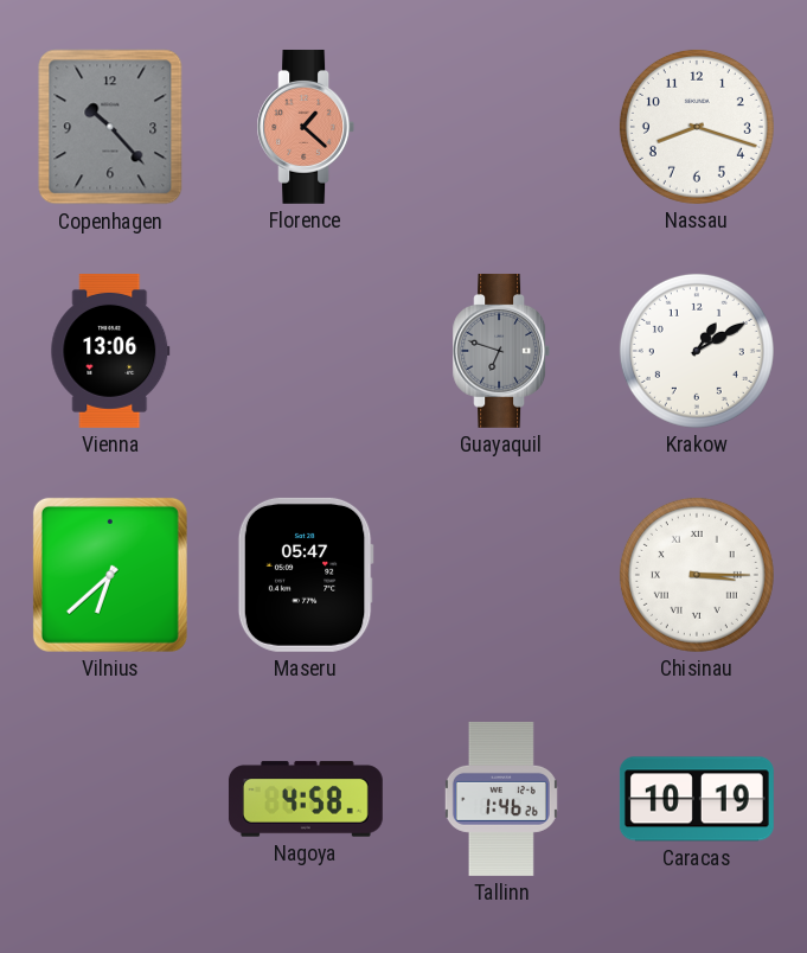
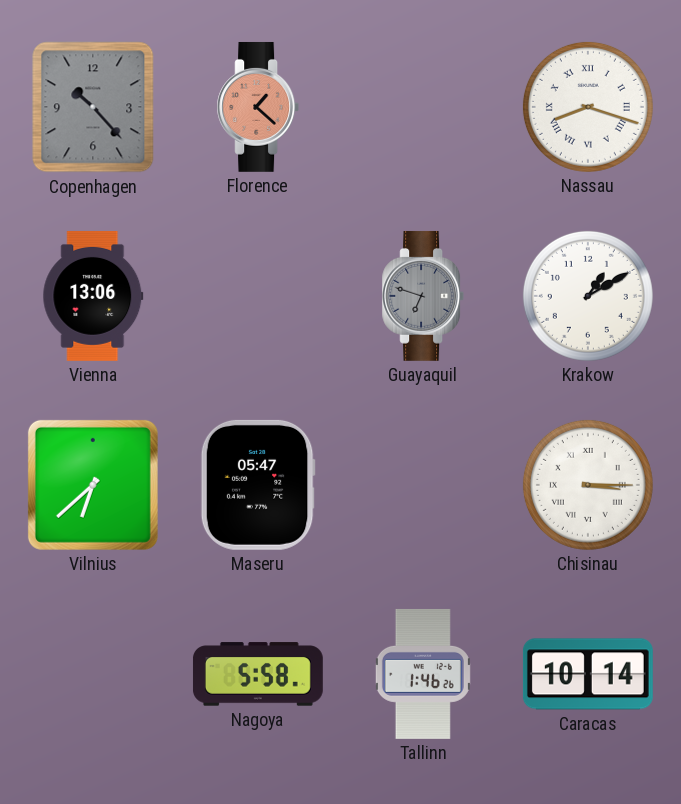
Nassau numerals: Arabic -> Roman
Nagoya: 4:58 -> 5:58
Caracas: 10:19 -> 10:14
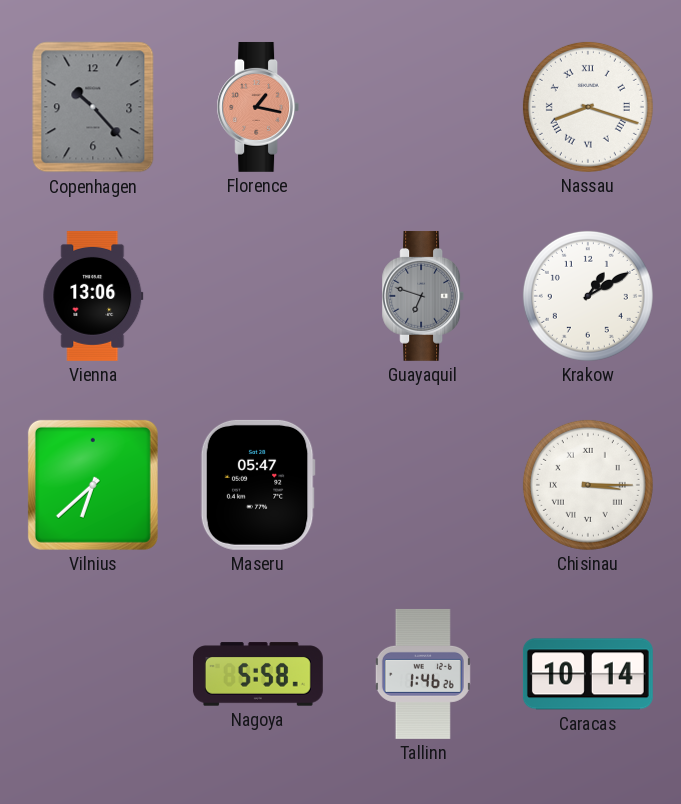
Florence: 1:22 -> 1:17
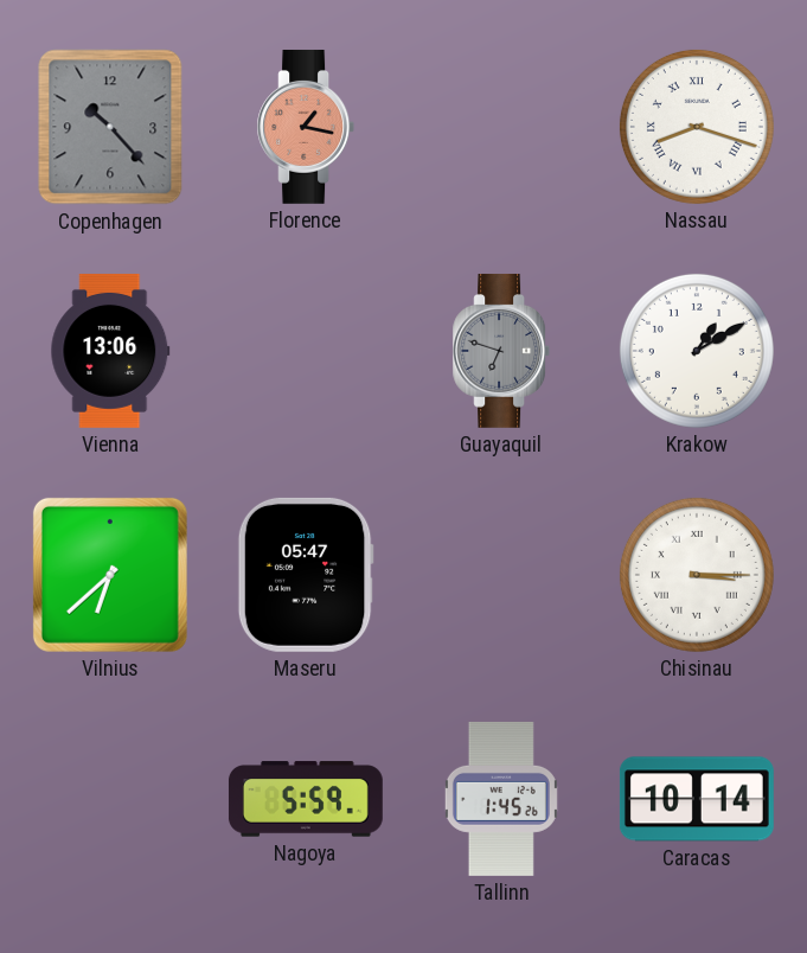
Nagoya: 5:58 -> 5:59
Tallinn: 1:46 -> 1:45
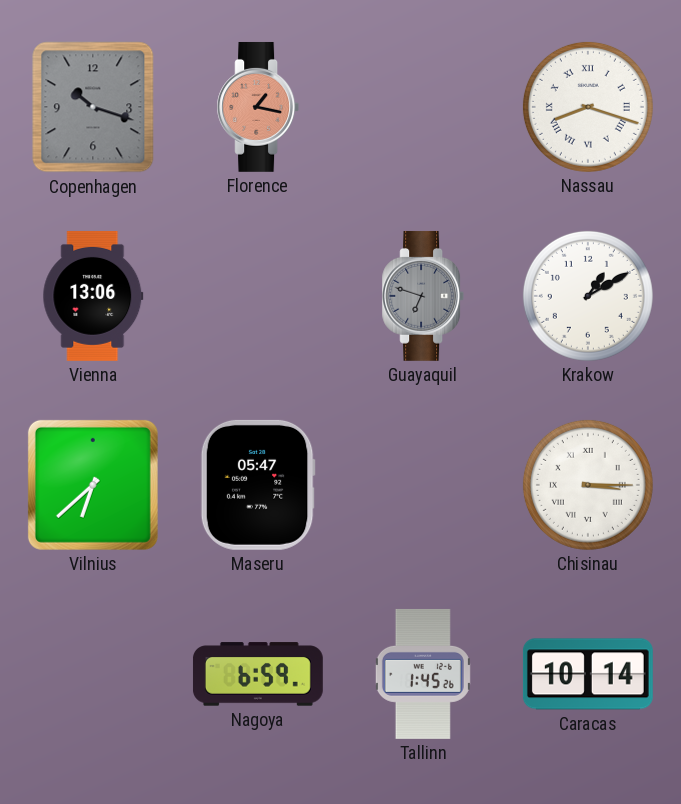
Copenhagen: 10:23 -> 10:18
Nagoya: 5:59 -> 6:59
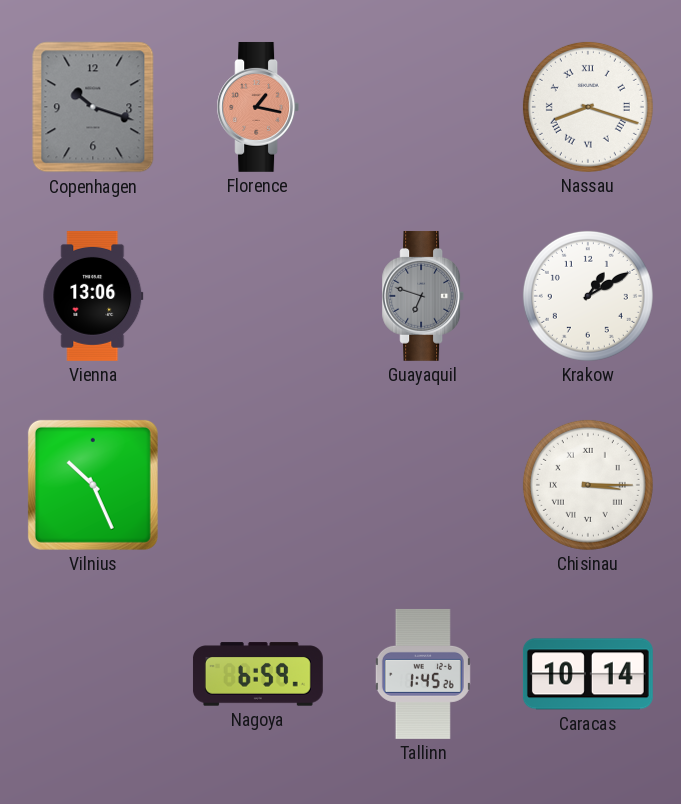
Vilnius: 6:38 -> 10:26
Maseru: 05:47 -> none
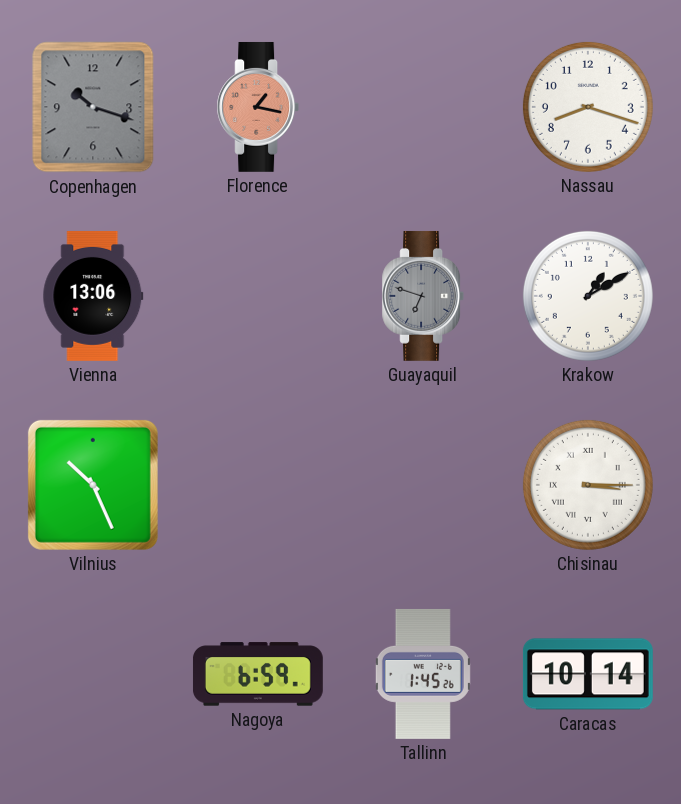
Nassau numerals: Roman -> Arabic
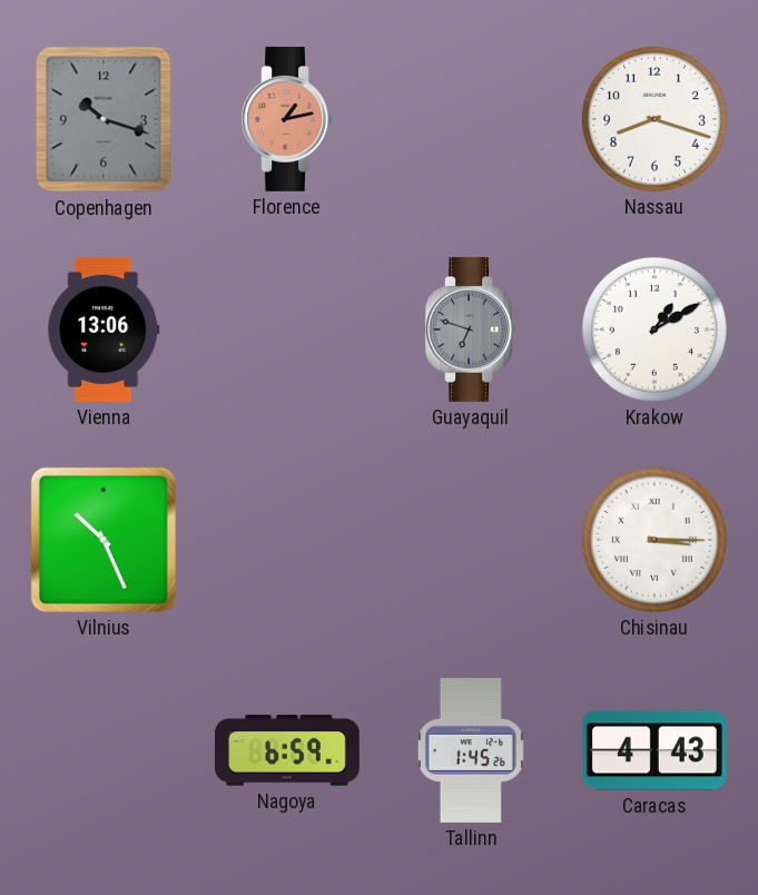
Florence: 1:17 -> 1:13
Caracas: 10:14 -> 4:43
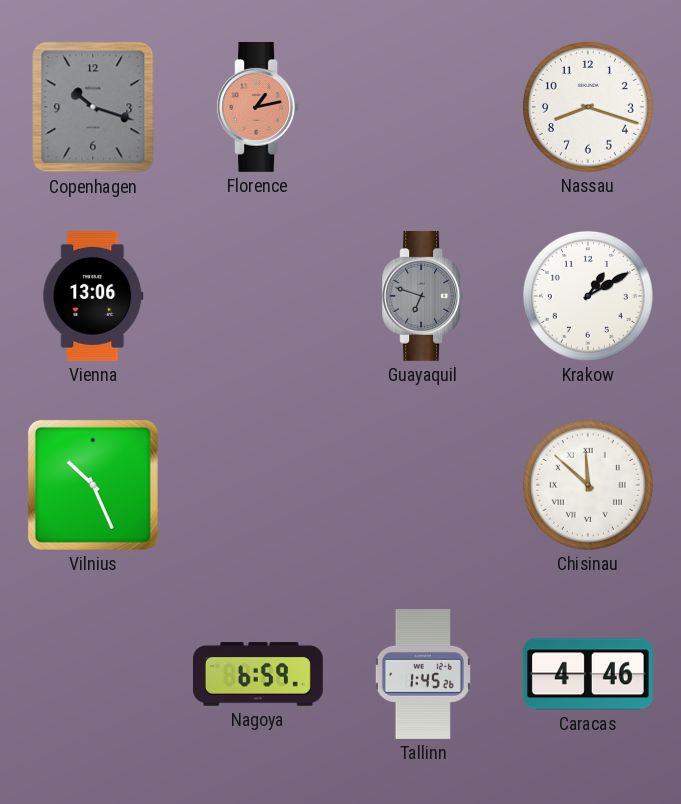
Chisinau: 3:15 -> 11:52
Caracas: 4:43 -> 4:46
